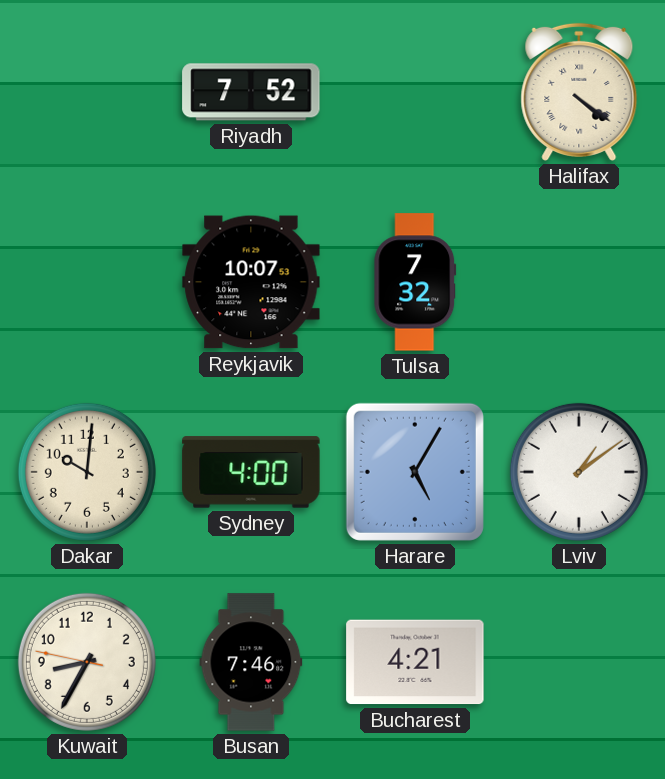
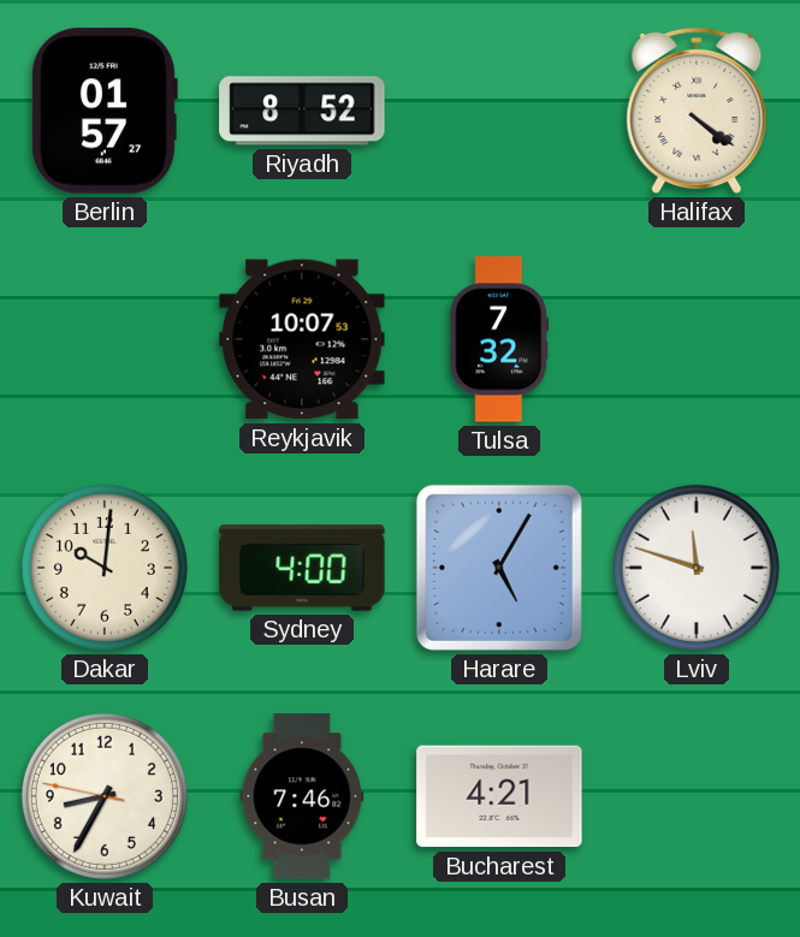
Berlin: none -> 01:57
Riyadh: 7:52 -> 8:52
Lviv: 1:09 -> 11:48
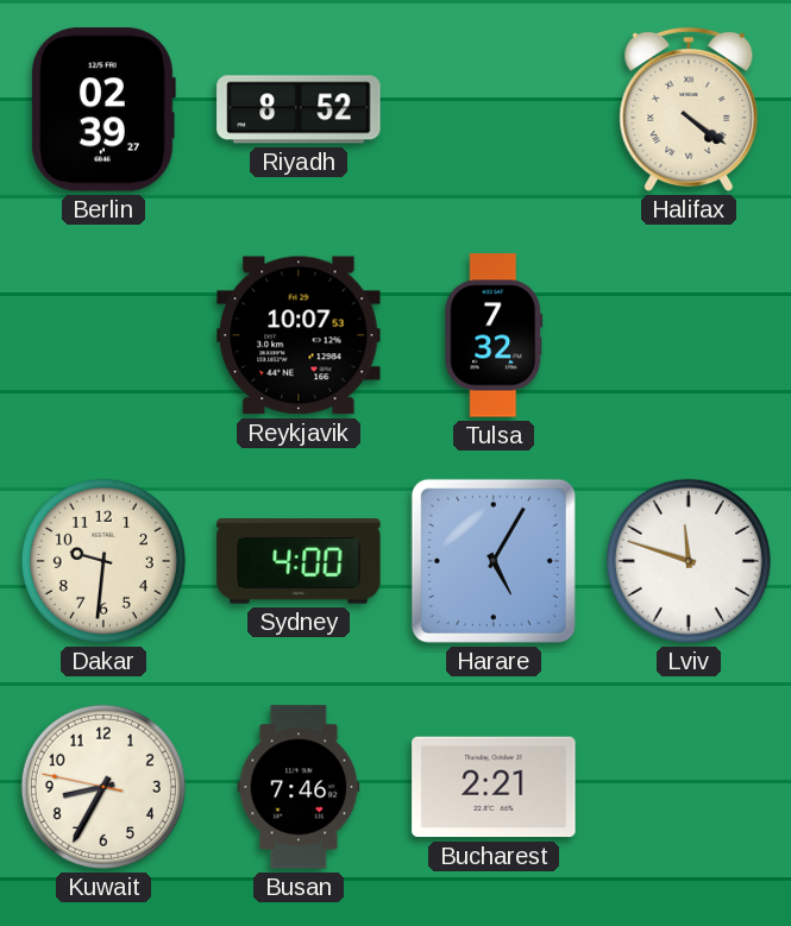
Berlin: 01:57 -> 02:39
Dakar: 10:01 -> 9:31
Bucharest: 4:21 -> 2:21
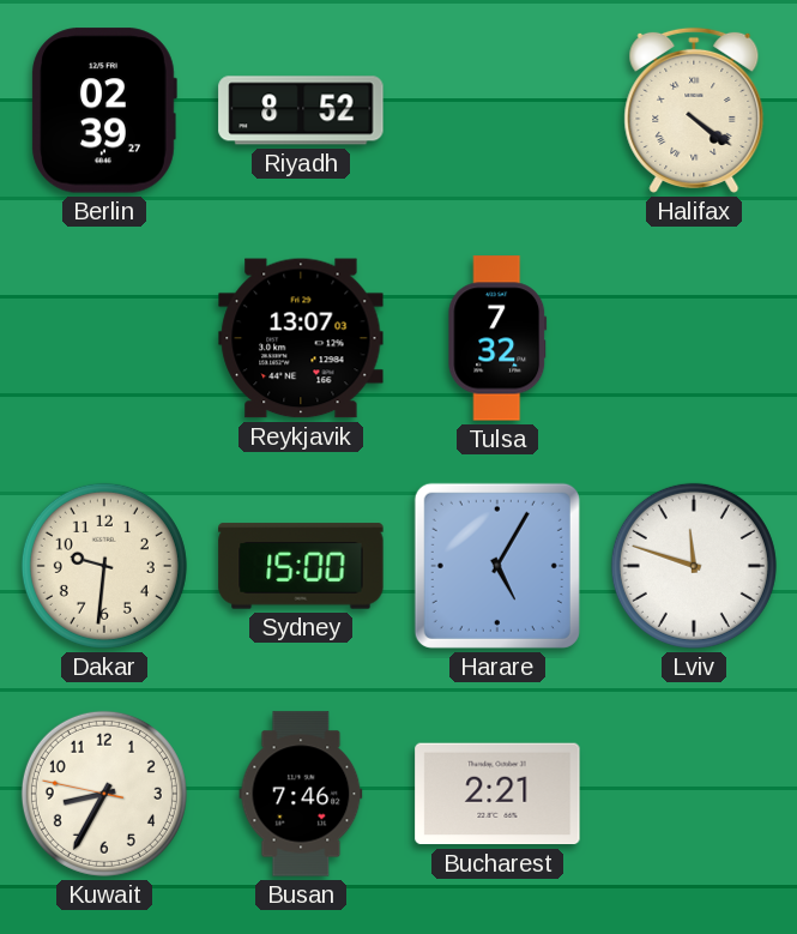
Reykjavik: 10:07 -> 13:07
Sydney: 4:00 -> 15:00
